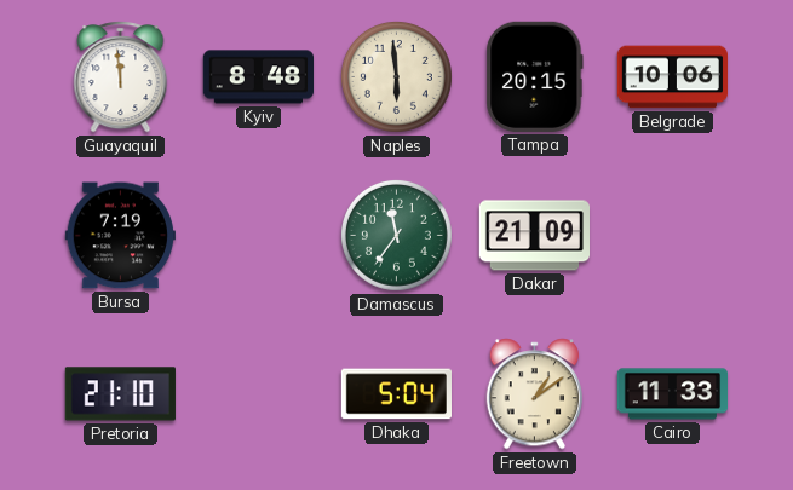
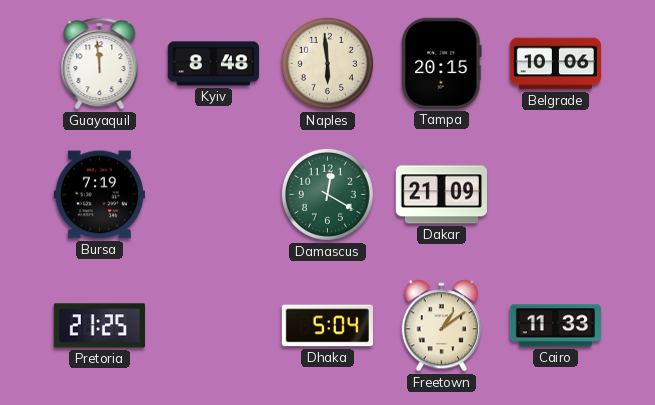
Damascus: 11:36 -> 12:20
Pretoria: 21:10 -> 21:25
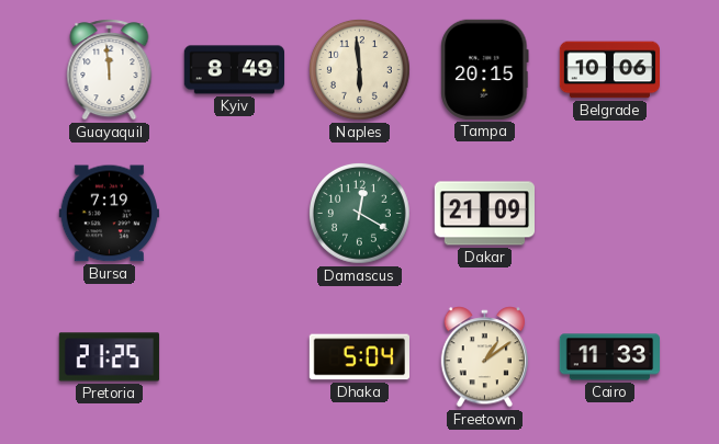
Kyiv: 8:48 -> 8:49
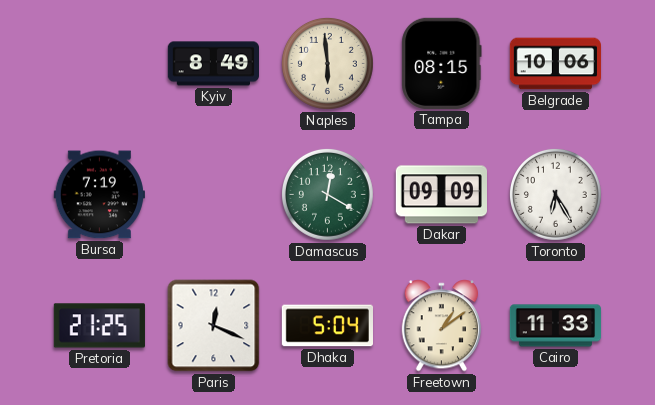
Guayaquil: 11:59 -> none
Tampa: 20:15 -> 08:15
Dakar: 21:09 -> 09:09
Toronto: none -> 6:25
Paris: none -> 12:19
